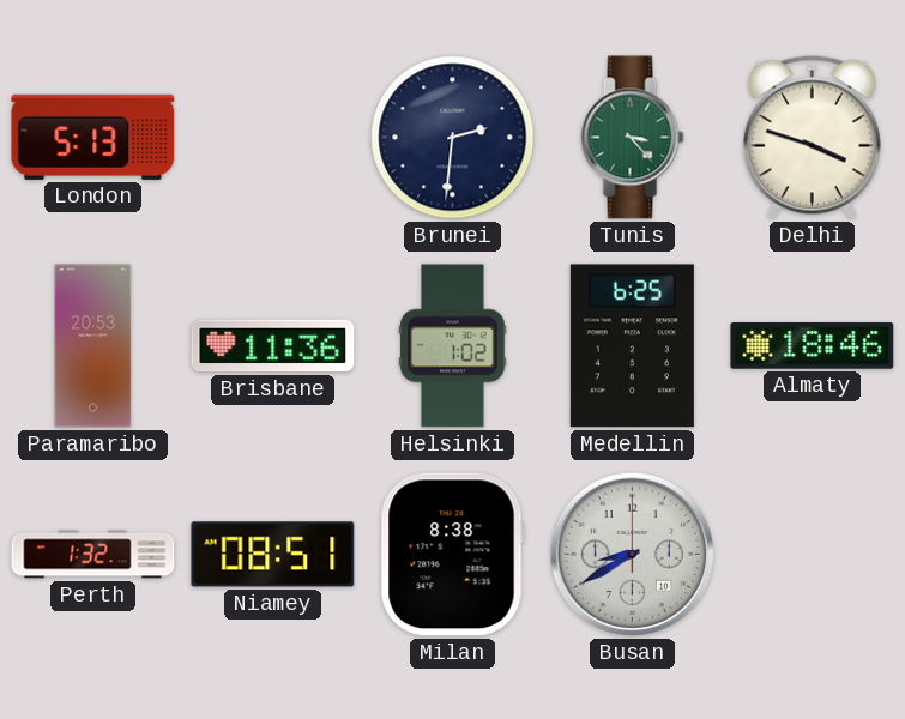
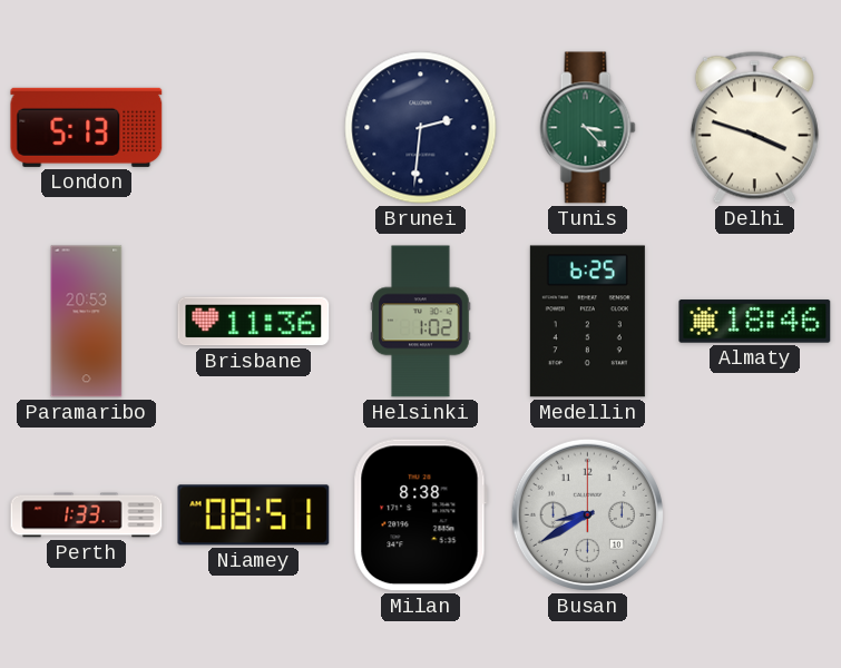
Perth: 1:32 -> 1:33
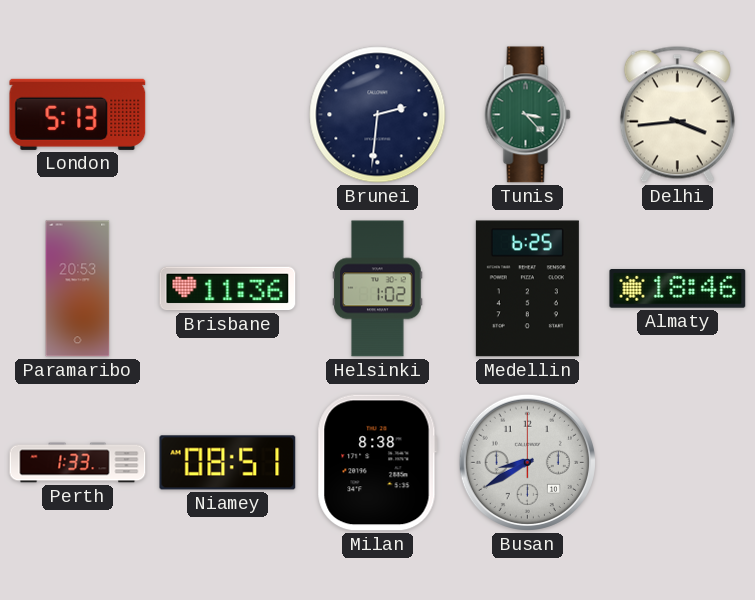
Delhi: 3:48 -> 3:44
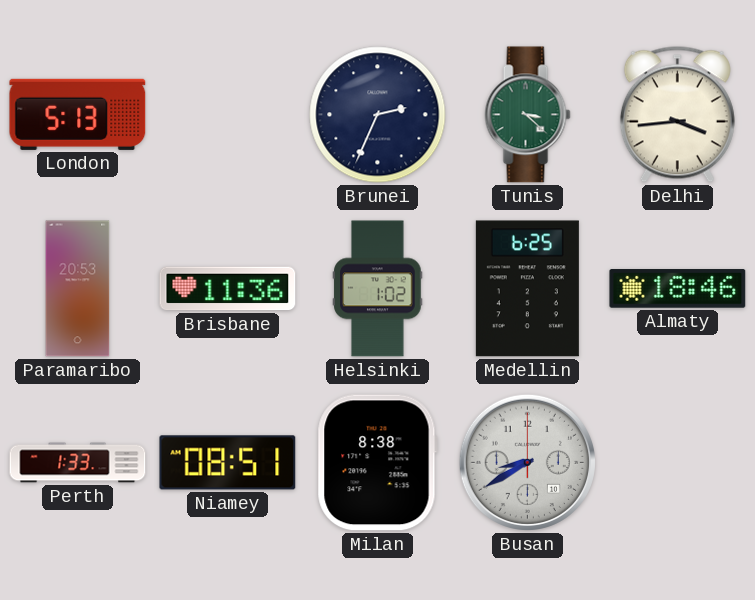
Brunei: 2:31 -> 2:34
Tunis: 3:23 -> 3:22
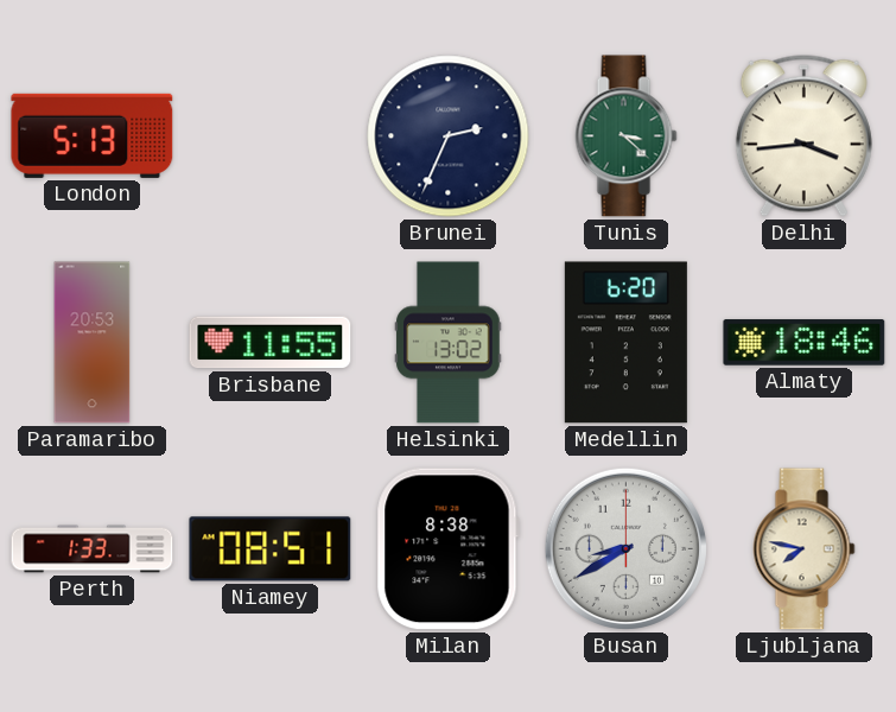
Brisbane: 11:36 -> 11:55
Helsinki: 1:02 -> 13:02
Medellin: 6:25 -> 6:20
Ljubljana: none -> 7:47
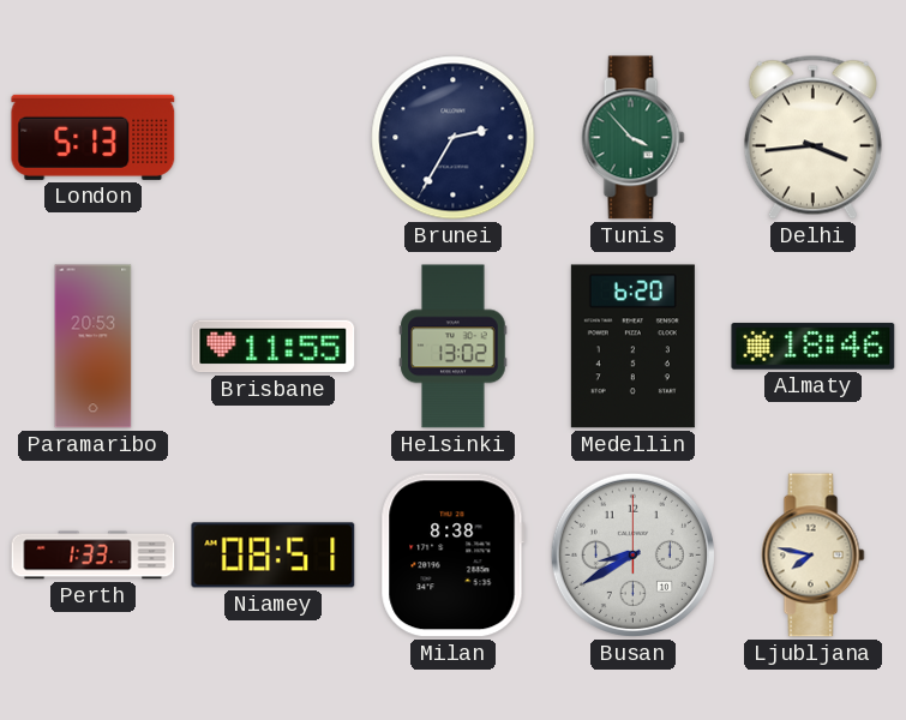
Brunei: 2:34 -> 2:35
Tunis: 3:22 -> 3:53
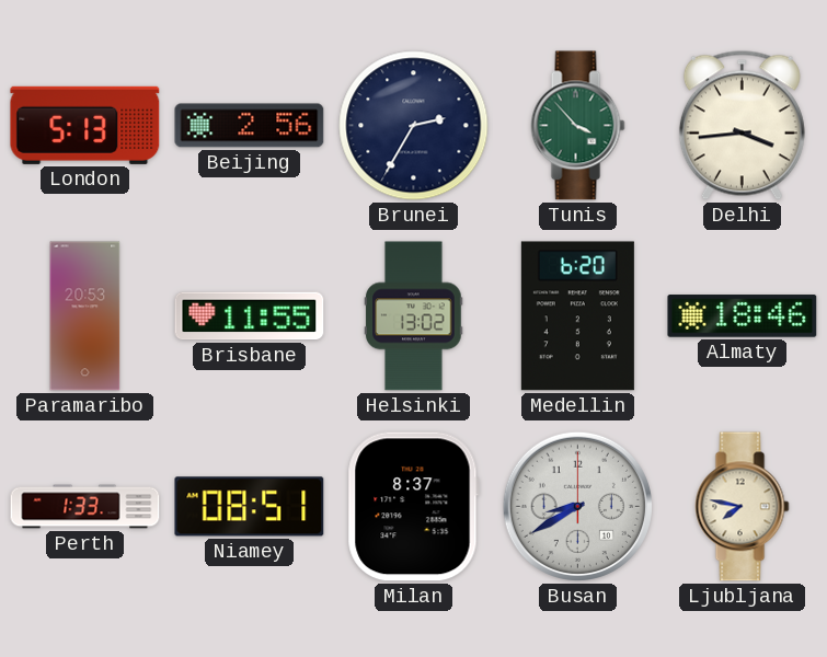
Beijing: none -> 2:56
Milan: 8:38 -> 8:37
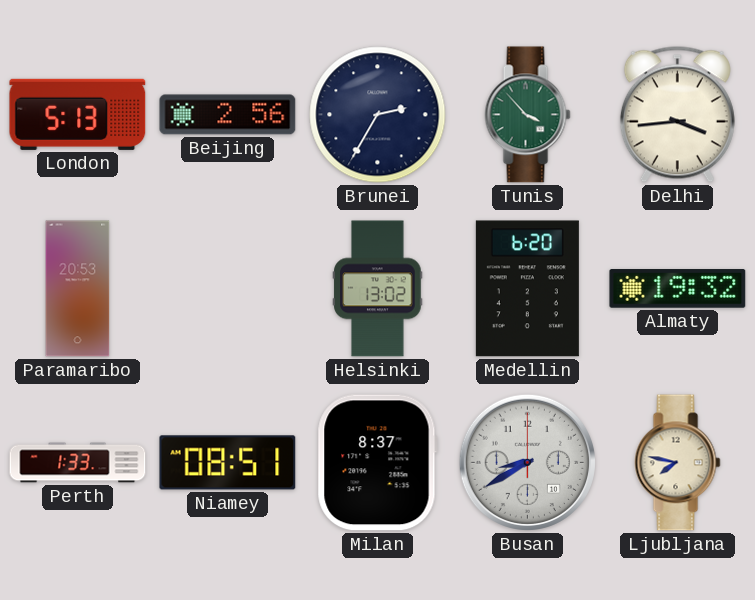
Brisbane: 11:55 -> none
Almaty: 18:46 -> 19:32
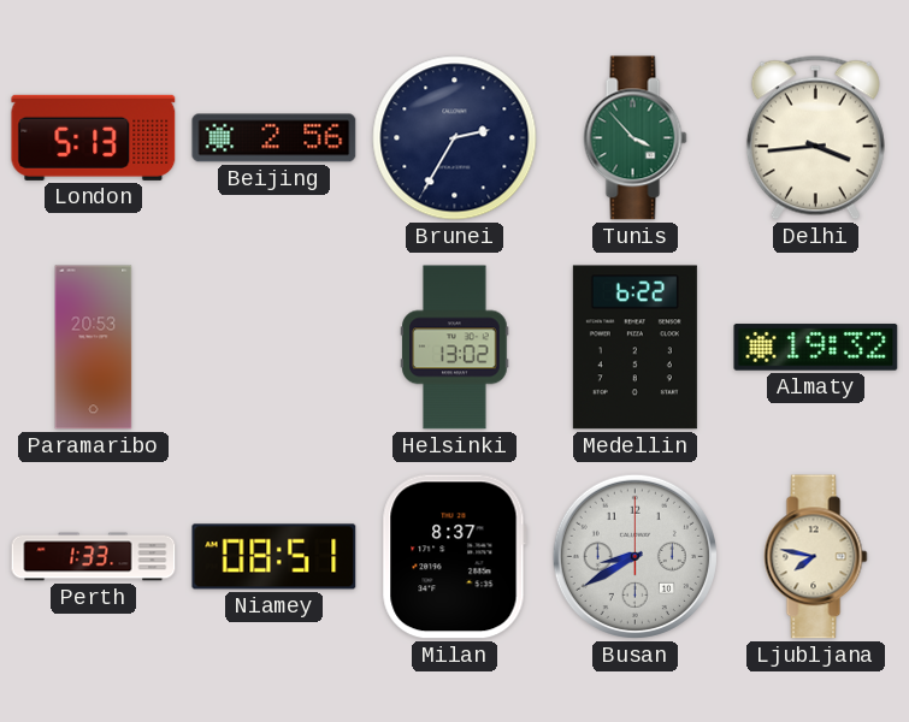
Medellin: 6:20 -> 6:22
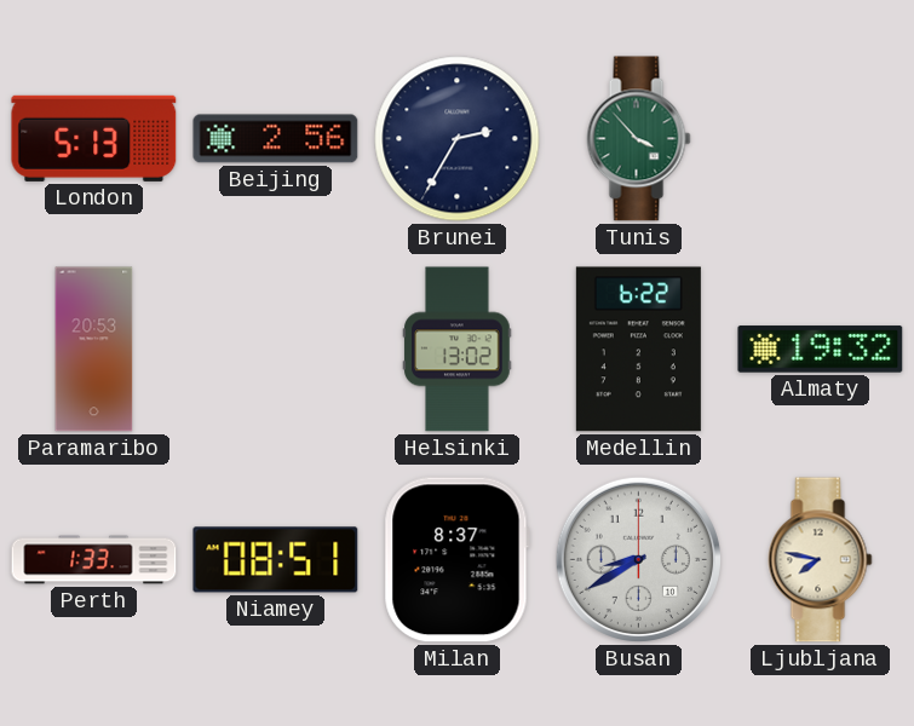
Delhi: 3:44 -> none
